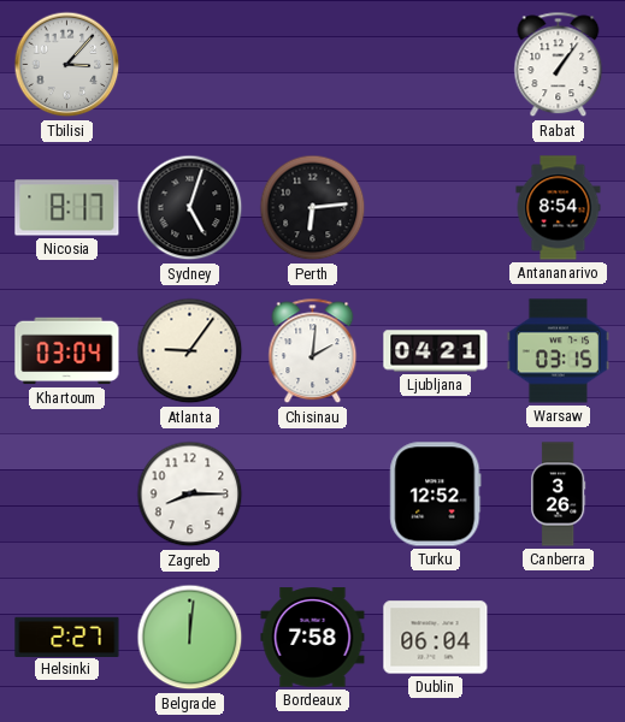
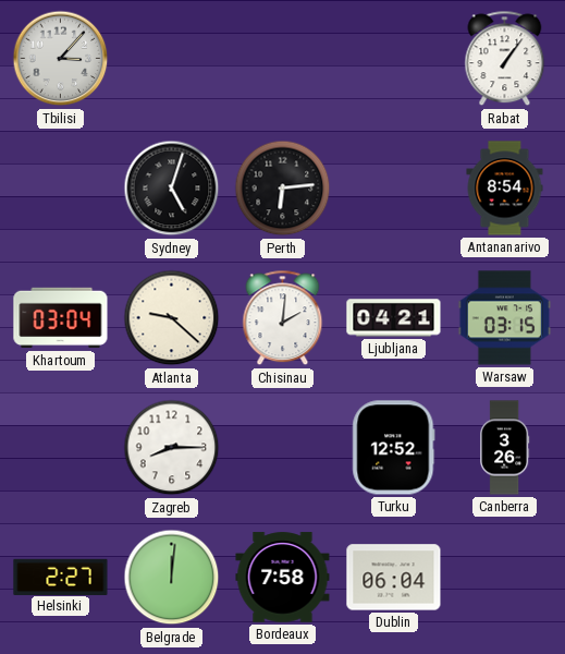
Nicosia: 8:17 -> none
Atlanta: 9:06 -> 9:22
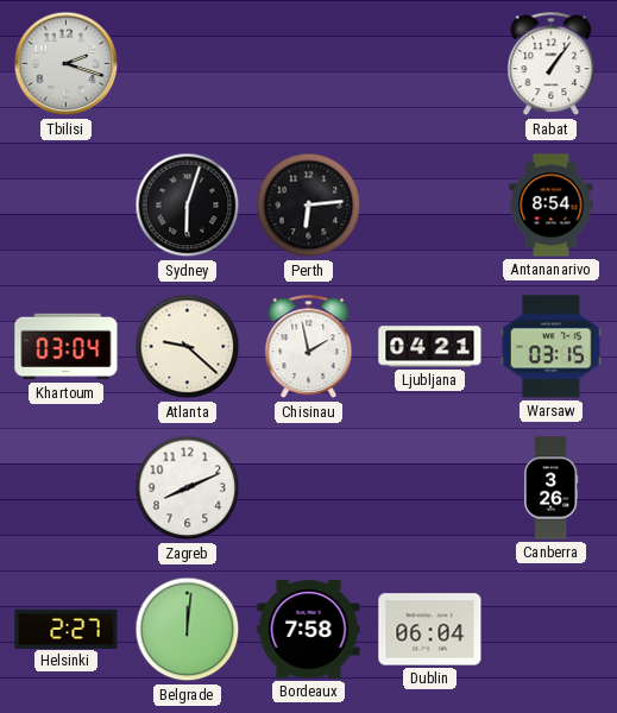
Tbilisi: 3:07 -> 2:18
Sydney: 5:03 -> 6:03
Chisinau: 2:01 -> 1:58
Zagreb: 8:15 -> 8:11
Turku: 12:52 -> none
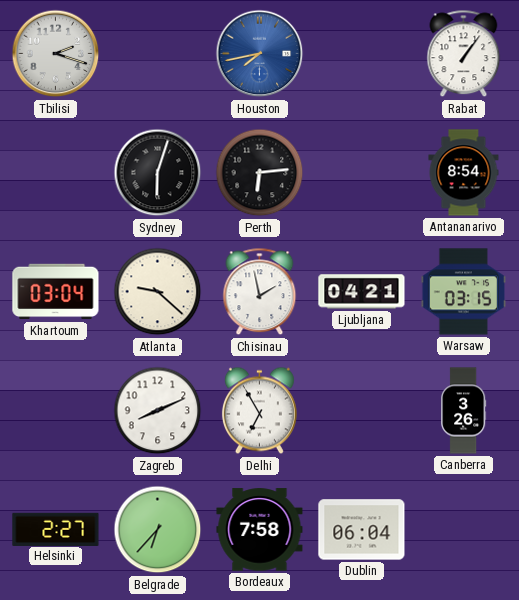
Houston: none -> 7:43
Delhi: none -> 6:55
Belgrade: 12:01 -> 6:37
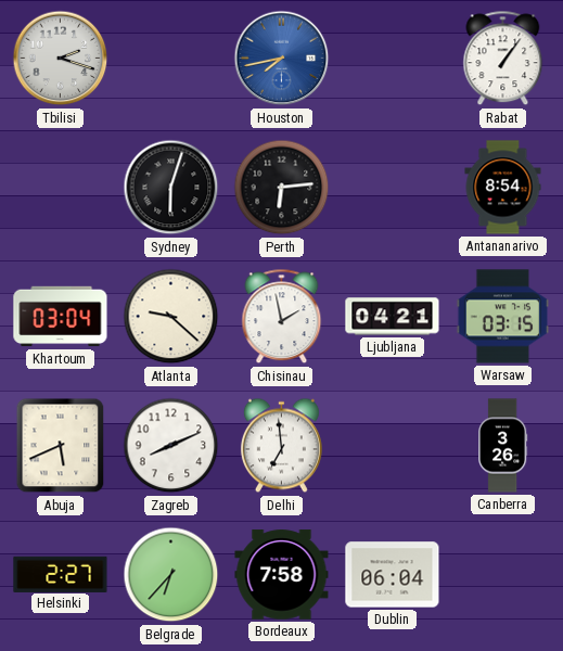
Abuja: none -> 5:41
Delhi: 6:55 -> 6:59
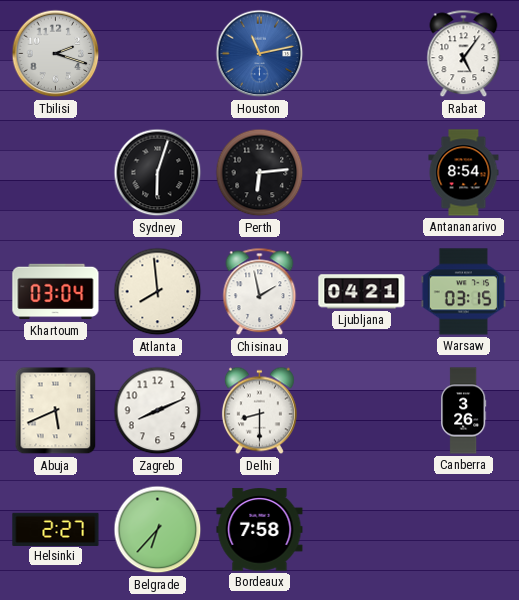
Houston: 7:43 -> 11:13
Rabat: 1:06 -> 5:06
Atlanta: 9:22 -> 7:59
Delhi: 6:59 -> 8:30
Dublin: 06:04 -> none
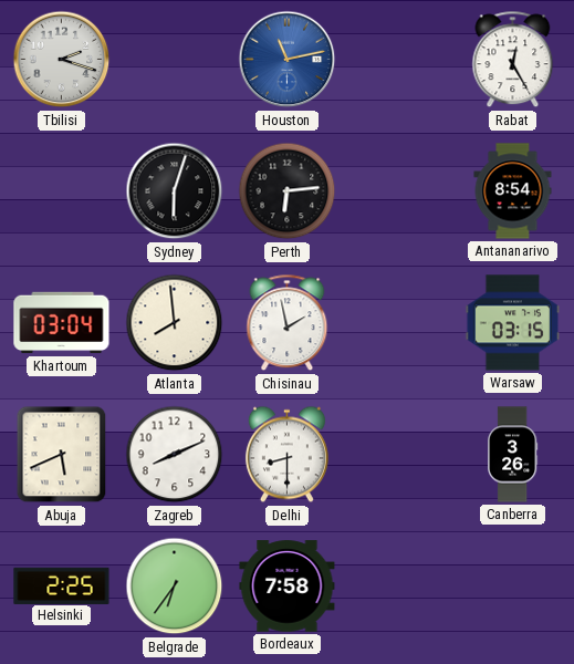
Rabat: 5:06 -> 12:25
Ljubljana: 04:21 -> none
Helsinki: 2:27 -> 2:25
Belgrade: 6:37 -> 6:36
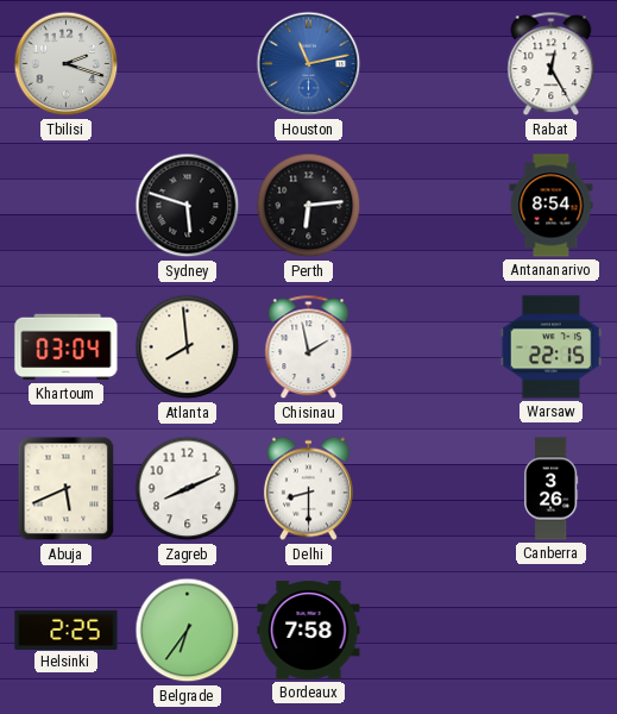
Sydney: 6:03 -> 5:48
Warsaw: 03:15 -> 22:15
